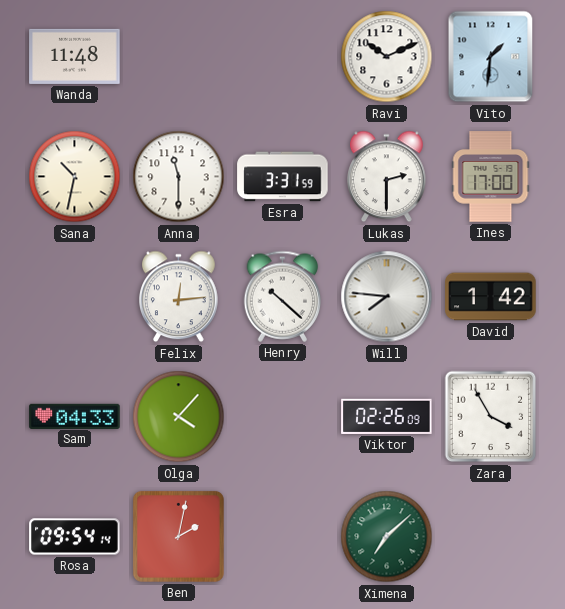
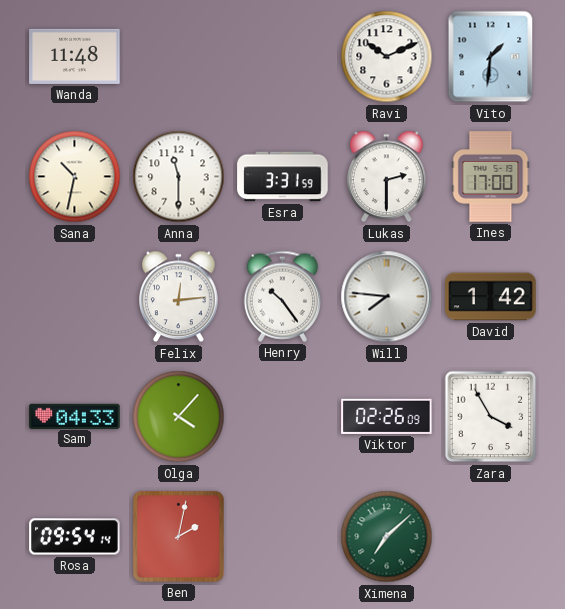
Henry: 10:22 -> 10:24
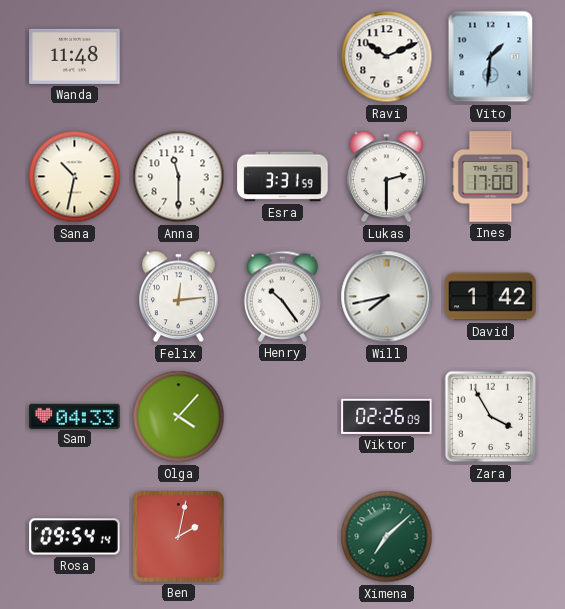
Will: 7:46 -> 7:43
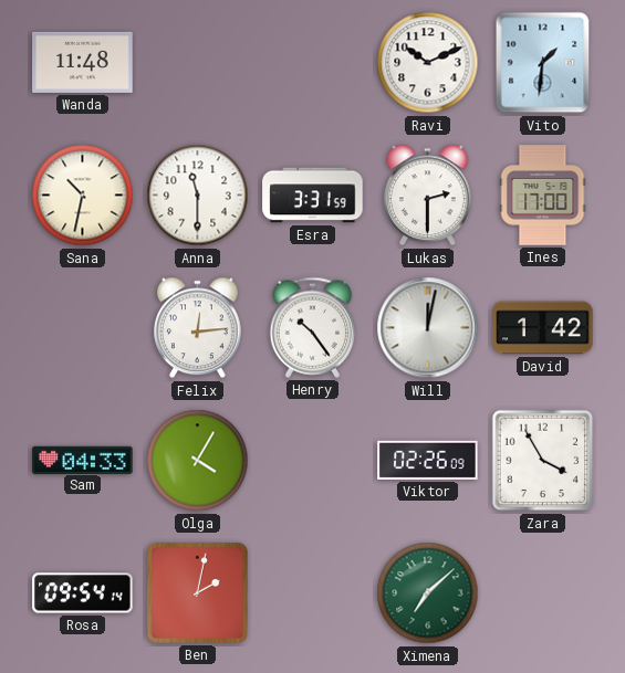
Will: 7:43 -> 12:02
Olga: 4:07 -> 4:05
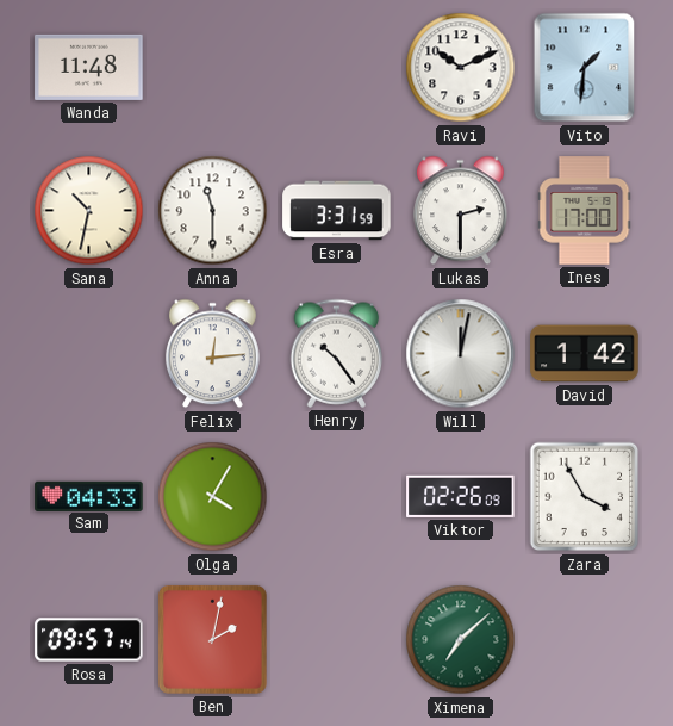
Rosa: 09:54 -> 09:57
